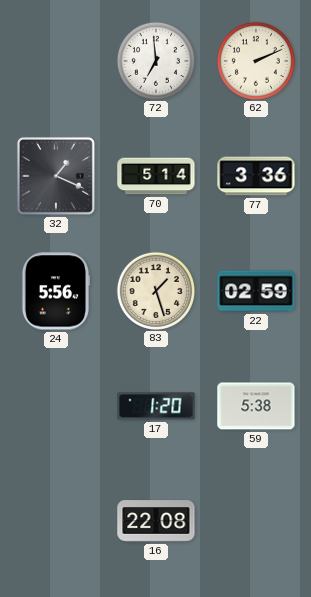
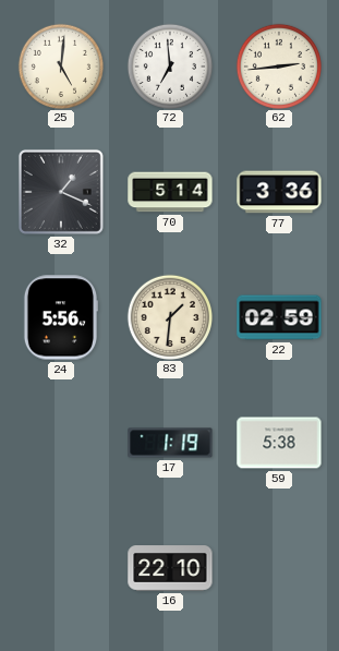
25: none -> 5:01
62: 2:11 -> 2:44
83: 1:27 -> 1:31
17: 1:20 -> 1:19
16: 22:08 -> 22:10
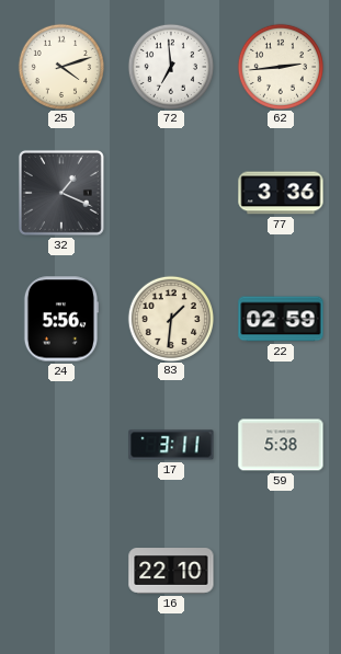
25: 5:01 -> 4:12
70: 5:14 -> none
17: 1:19 -> 3:11
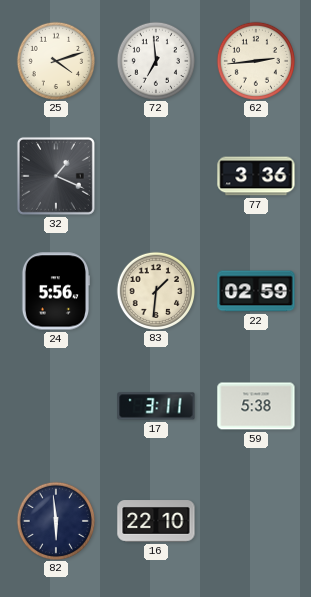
82: none -> 5:59
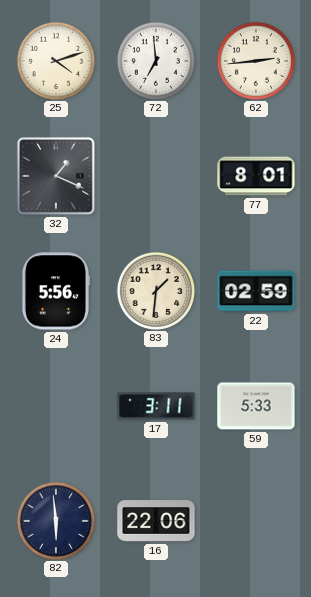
77: 3:36 -> 8:01
59: 5:38 -> 5:33
16: 22:10 -> 22:06
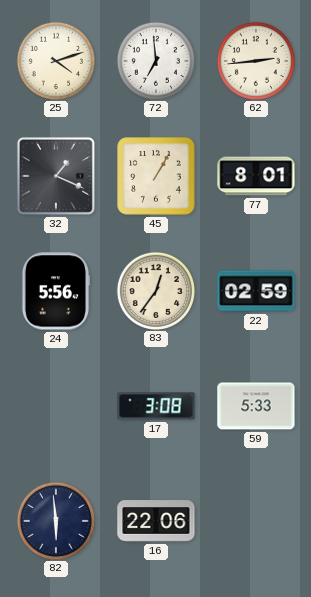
45: none -> 1:05
83: 1:31 -> 12:36
17: 3:11 -> 3:08
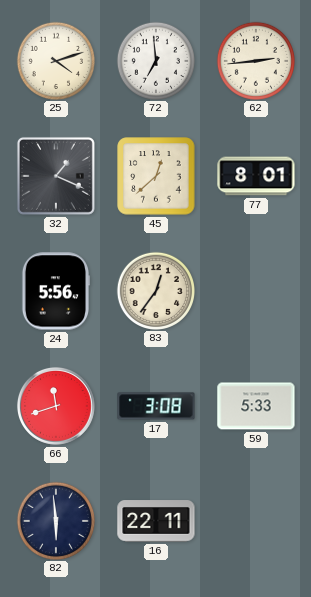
45: 1:05 -> 12:38
22: 02:59 -> none
66: none -> 11:42
16: 22:06 -> 22:11
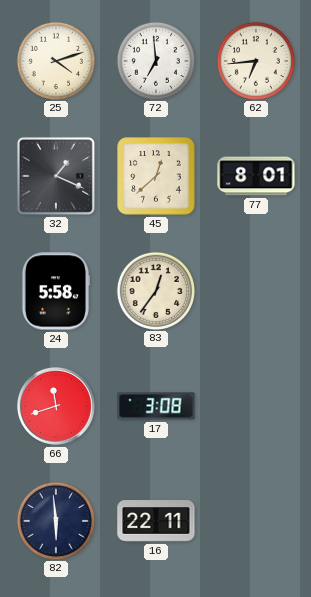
62: 2:44 -> 6:44
24: 5:56 -> 5:58
59: 5:33 -> none
